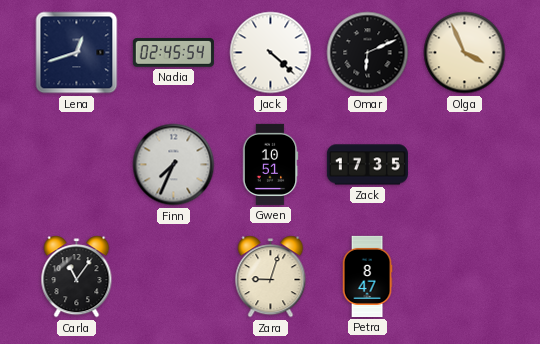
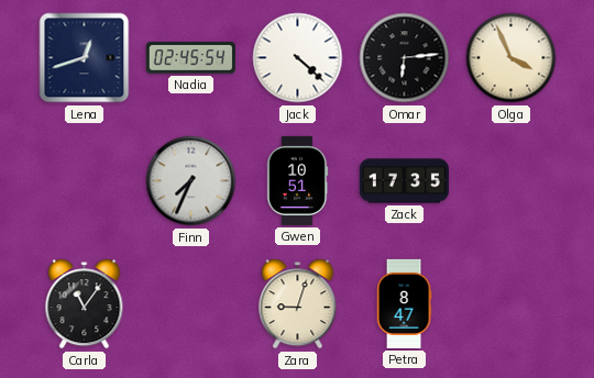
Omar: 6:11 -> 6:14
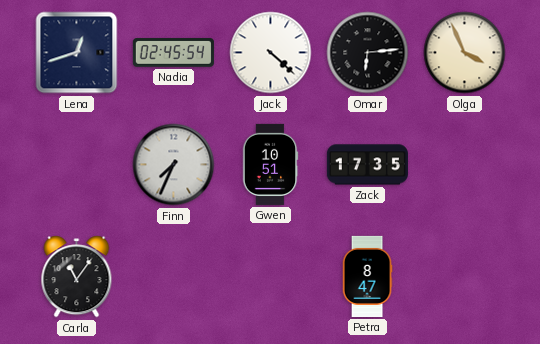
Zara: 9:03 -> none
